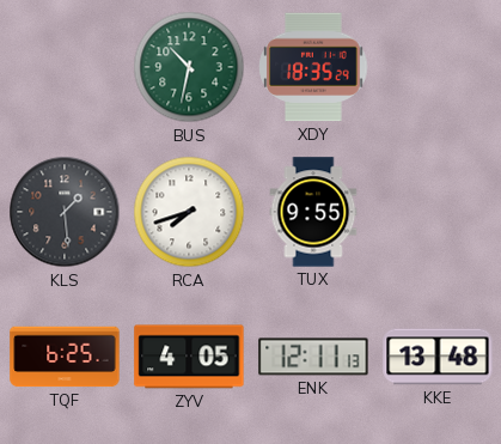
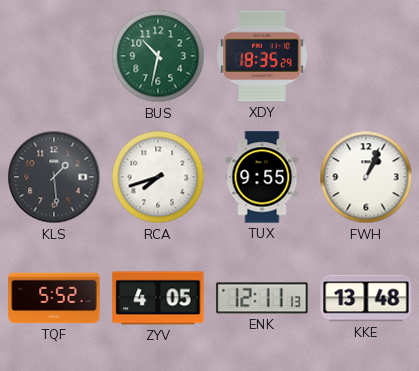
FWH: none -> 1:04
TQF: 6:25 -> 5:52
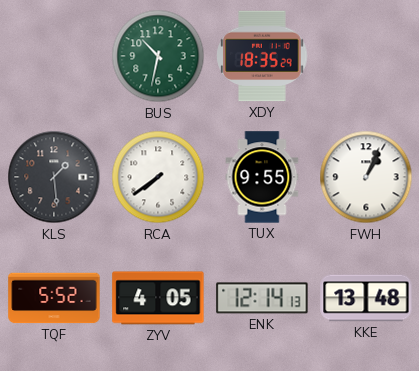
RCA: 7:42 -> 7:39
ENK: 12:11 -> 12:14
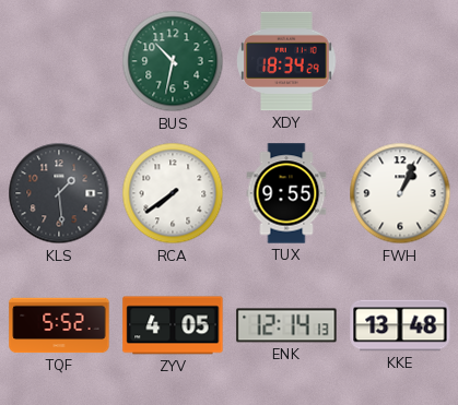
XDY: 18:35 -> 18:34
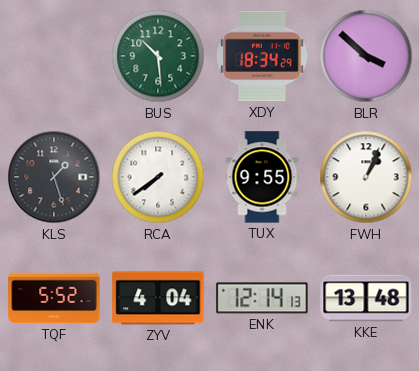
BUS: 10:32 -> 10:29
BLR: none -> 3:52
KLS: 1:29 -> 1:27
ZYV: 4:05 -> 4:04
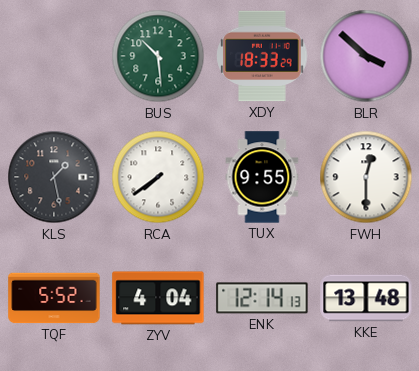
XDY: 18:34 -> 18:33
KLS: 1:27 -> 1:28
FWH: 1:04 -> 12:30
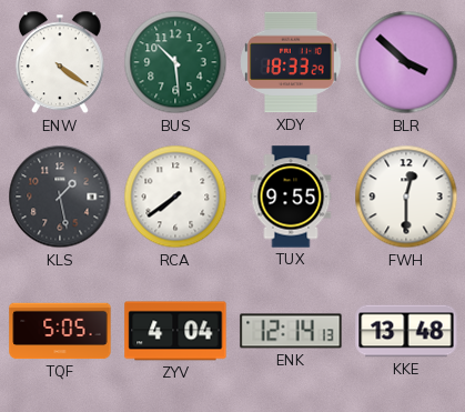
ENW: none -> 4:21
TQF: 5:52 -> 5:05
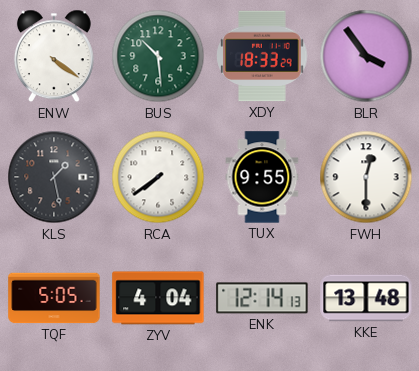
BLR: 3:52 -> 3:54
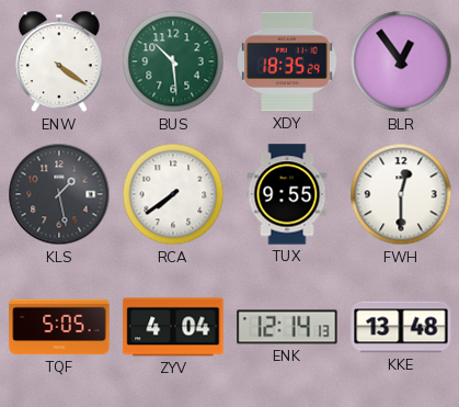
XDY: 18:33 -> 18:35
BLR: 3:54 -> 12:54
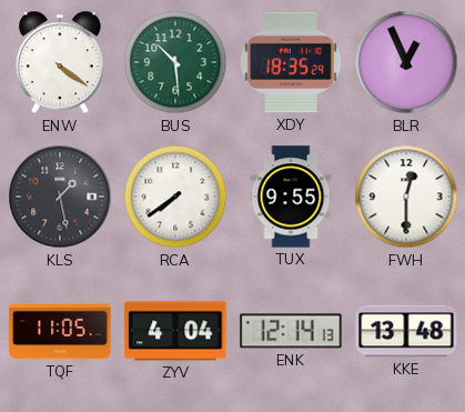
BLR: 12:54 -> 12:56
TQF: 5:05 -> 11:05
